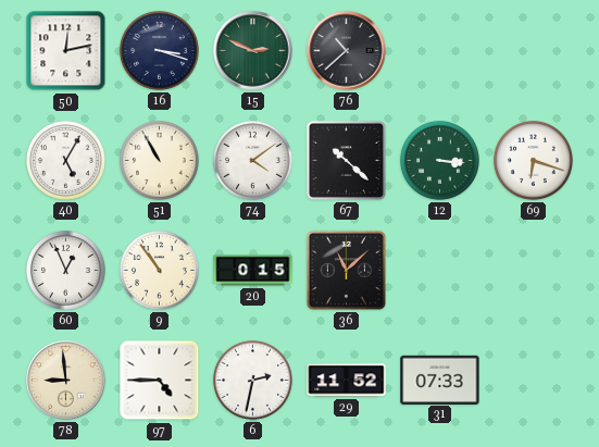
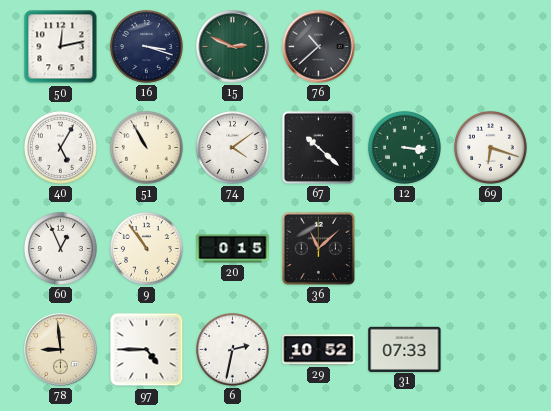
29: 11:52 -> 10:52
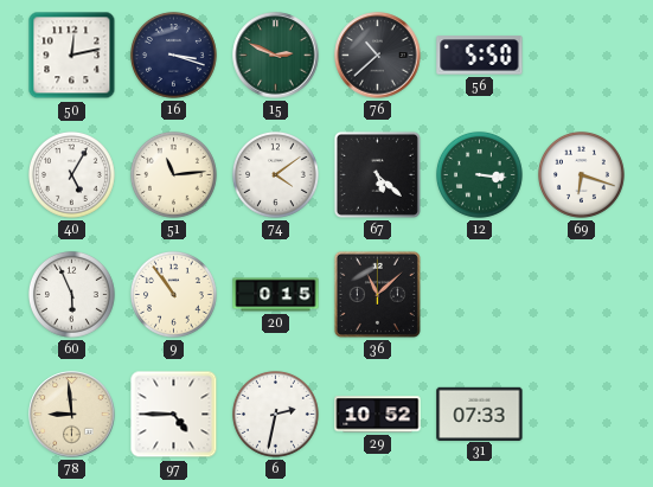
56: none -> 5:50
51: 10:55 -> 11:14
67: 10:22 -> 5:22
60: 12:56 -> 5:56
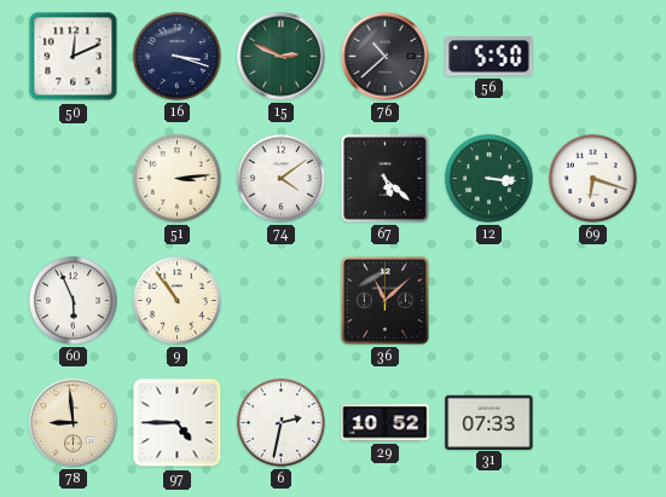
50: 12:13 -> 12:11
40: 5:05 -> none
51: 11:14 -> 3:14
20: 0:15 -> none
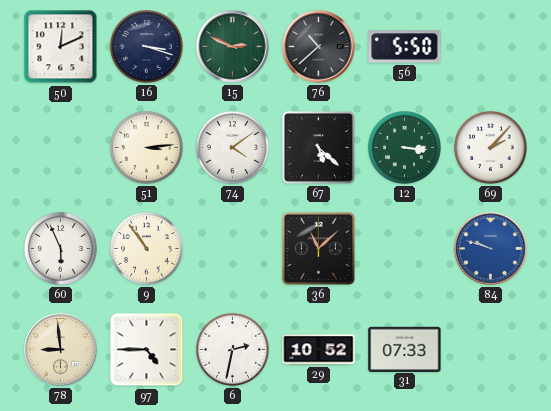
69: 6:18 -> 2:07
84: none -> 9:48
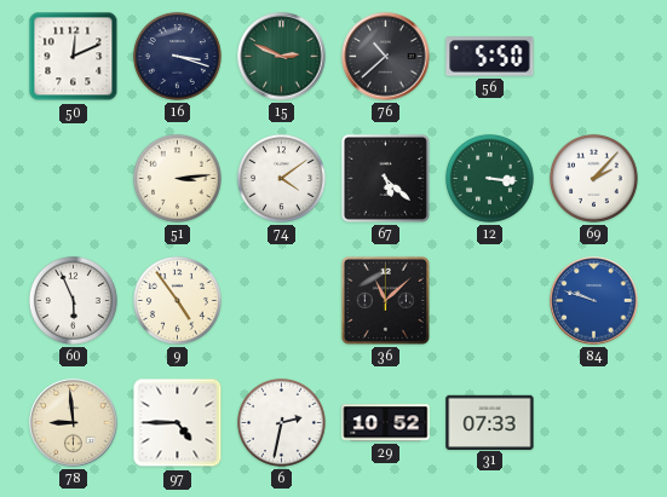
9: 10:54 -> 4:54
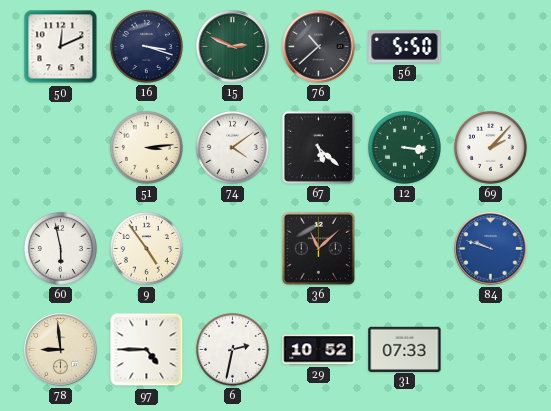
60: 5:56 -> 5:58
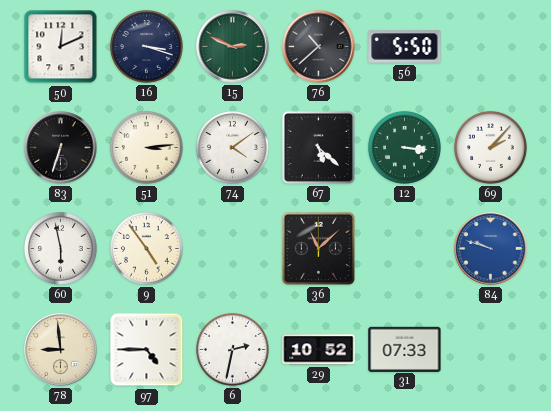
83: none -> 6:33
